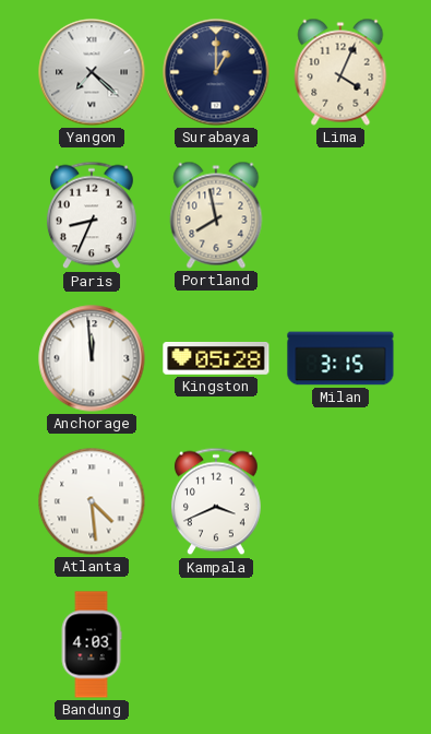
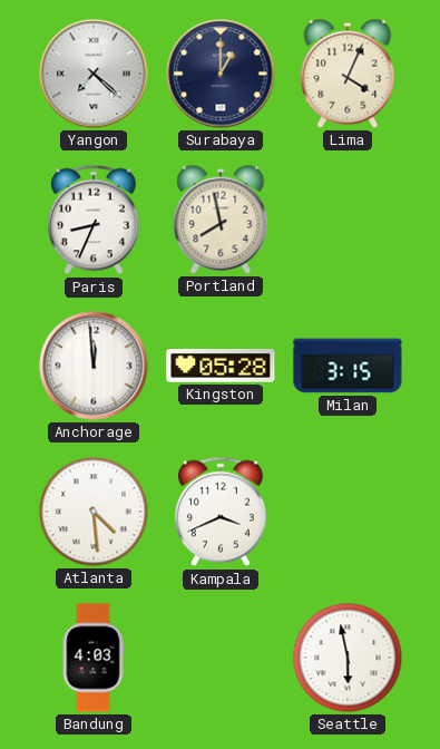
Seattle: none -> 5:58
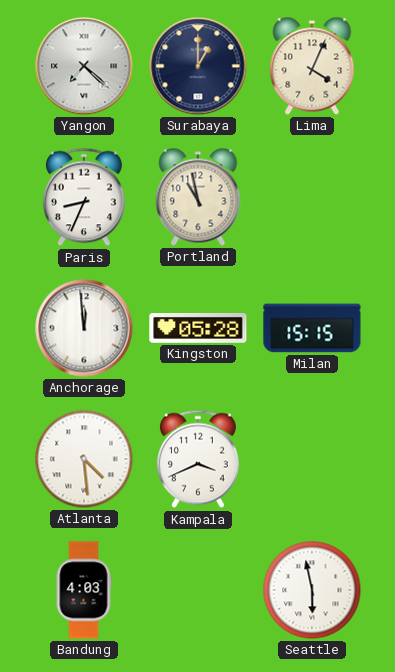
Portland: 7:58 -> 10:58
Milan: 3:15 -> 15:15
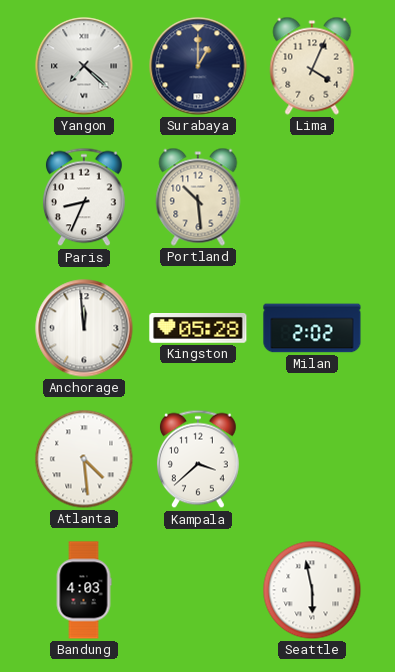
Portland: 10:58 -> 10:29
Milan: 15:15 -> 2:02
Kampala: 3:41 -> 3:38
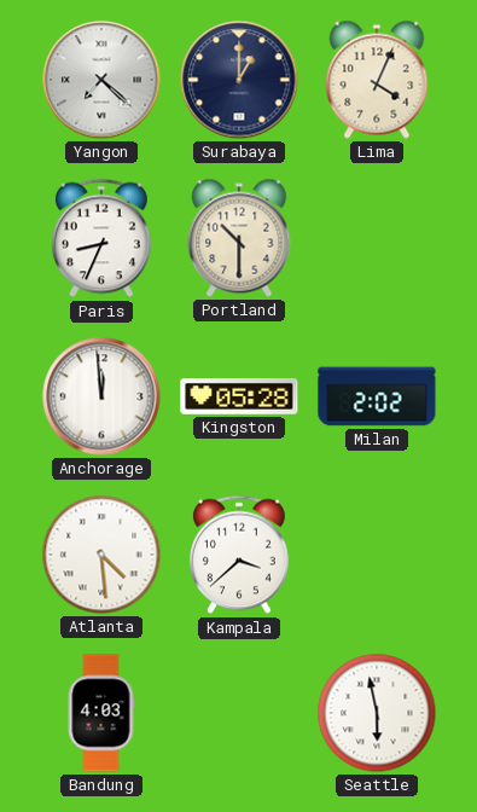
Portland: 10:29 -> 10:30
